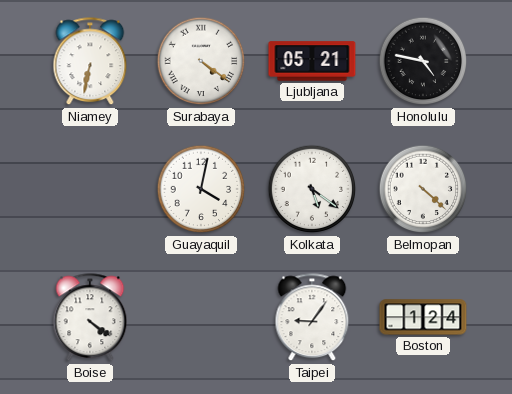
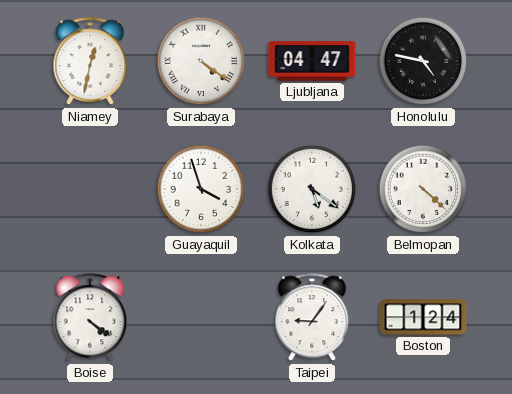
Niamey: 6:32 -> 12:32
Ljubljana: 05:21 -> 04:47
Guayaquil: 4:02 -> 3:57
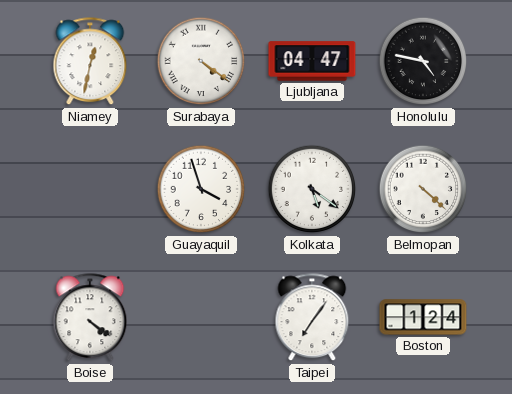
Taipei: 9:06 -> 7:06
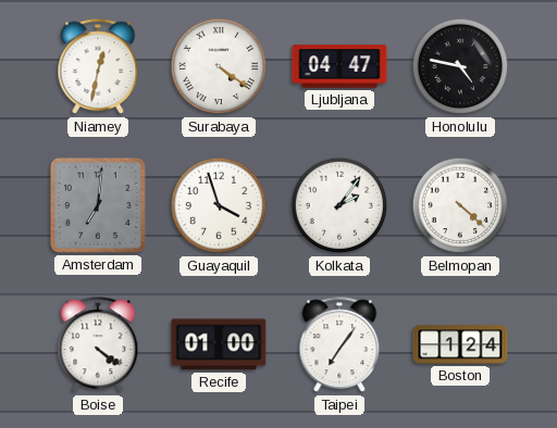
Amsterdam: none -> 7:01
Kolkata: 5:21 -> 2:06
Recife: none -> 01:00
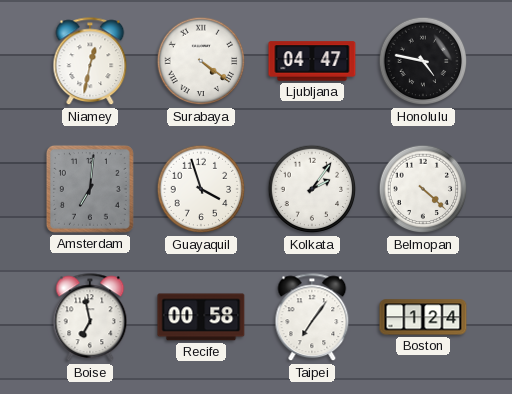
Boise: 4:21 -> 6:58
Recife: 01:00 -> 00:58
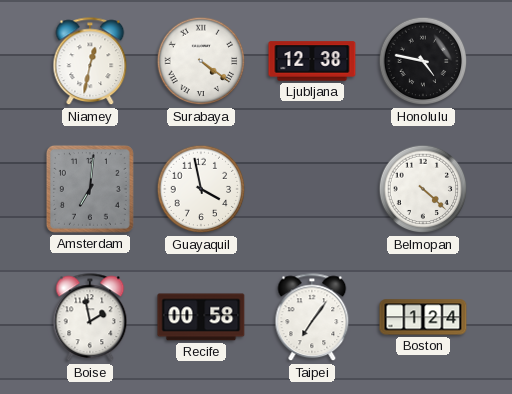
Ljubljana: 04:47 -> 12:38
Guayaquil: 3:57 -> 3:58
Kolkata: 2:06 -> none
Boise: 6:58 -> 1:58
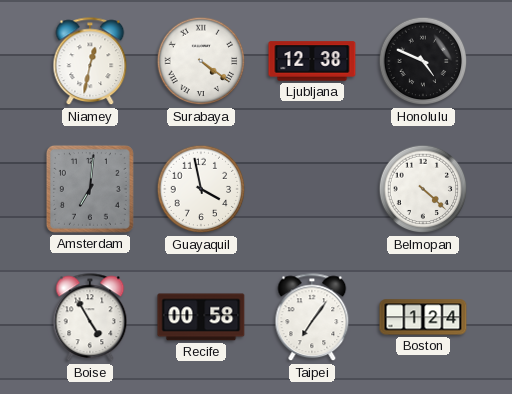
Honolulu: 4:47 -> 4:49
Boise: 1:58 -> 4:55
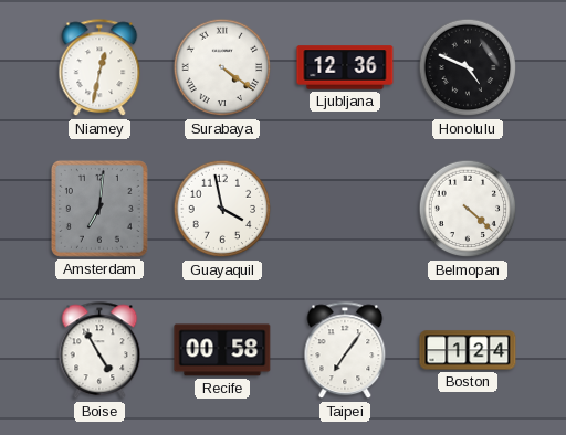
Ljubljana: 12:38 -> 12:36
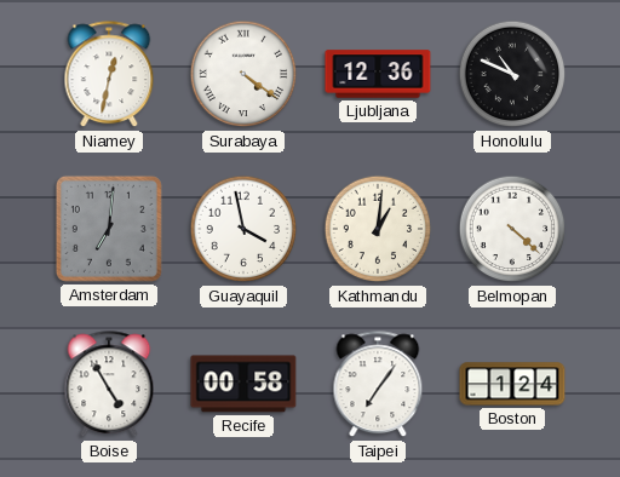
Honolulu: 4:49 -> 10:49
Kathmandu: none -> 1:01
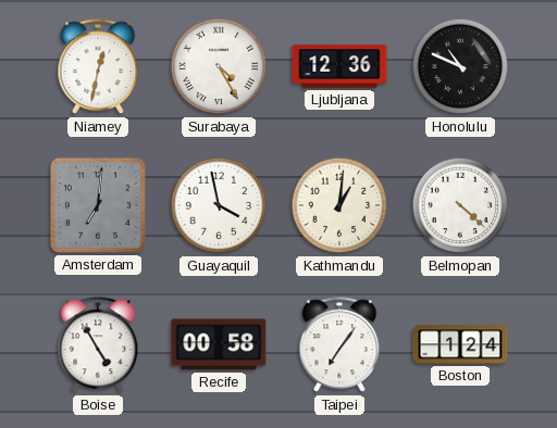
Surabaya: 4:21 -> 4:25
